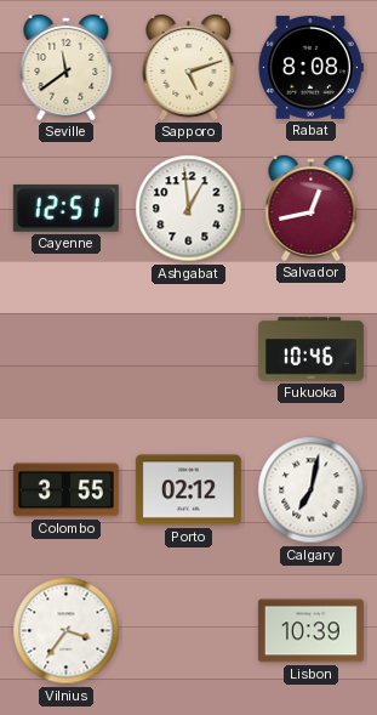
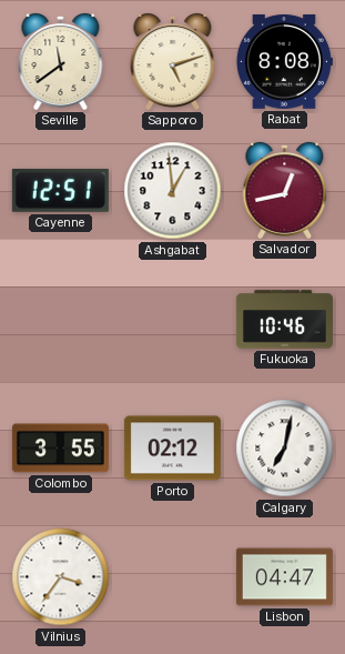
Lisbon: 10:39 -> 04:47
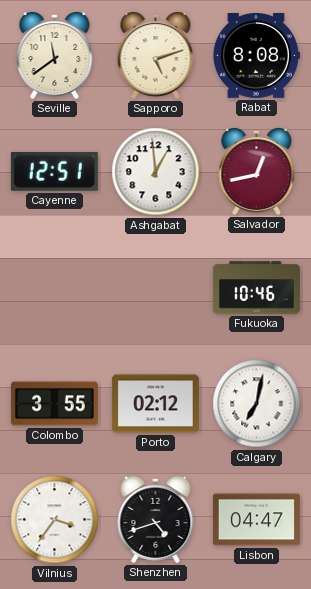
Shenzhen: none -> 4:42
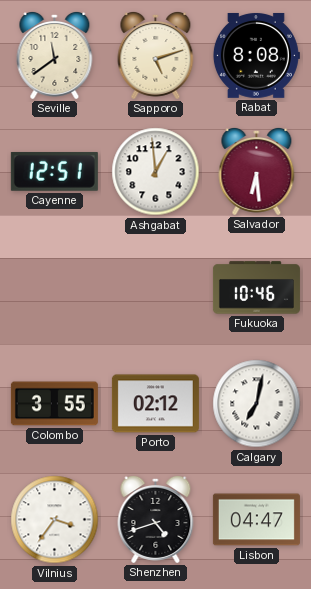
Salvador: 12:43 -> 6:29
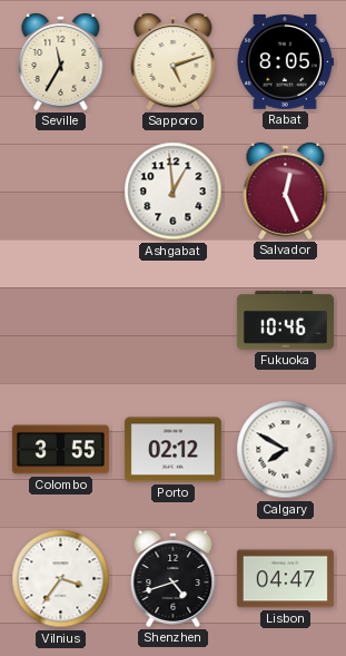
Seville: 11:39 -> 11:35
Rabat: 8:08 -> 8:05
Cayenne: 12:51 -> none
Salvador: 6:29 -> 12:26
Calgary: 7:02 -> 7:50
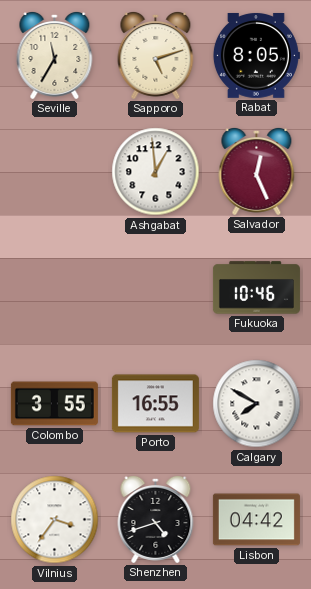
Porto: 02:12 -> 16:55
Lisbon: 04:47 -> 04:42
